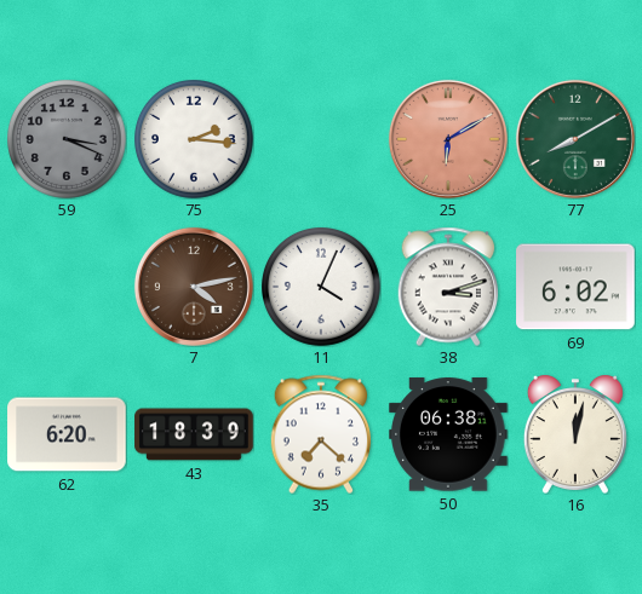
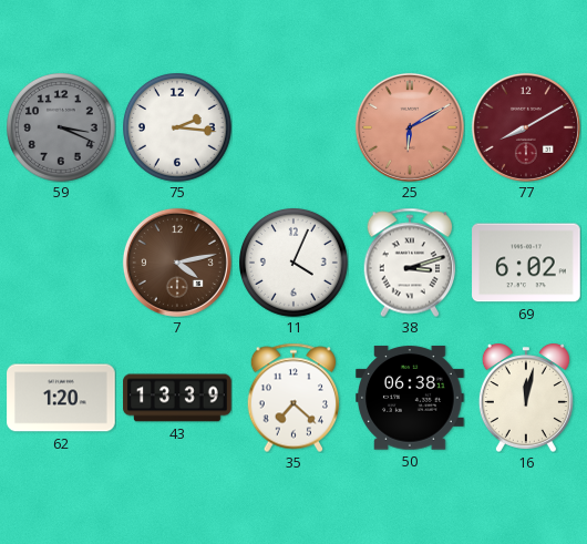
77 dial: green -> burgundy
62: 6:20 -> 1:20
43: 18:39 -> 13:39
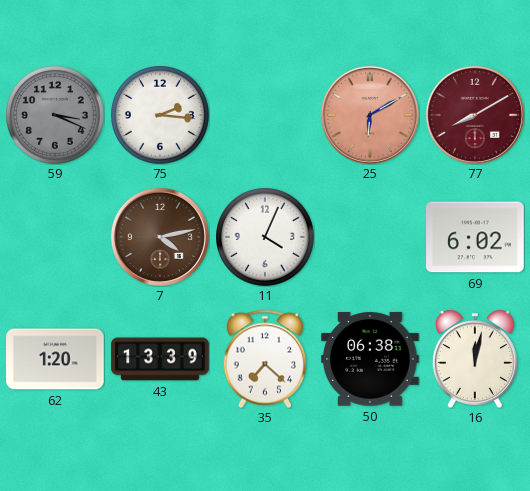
38: 3:12 -> none
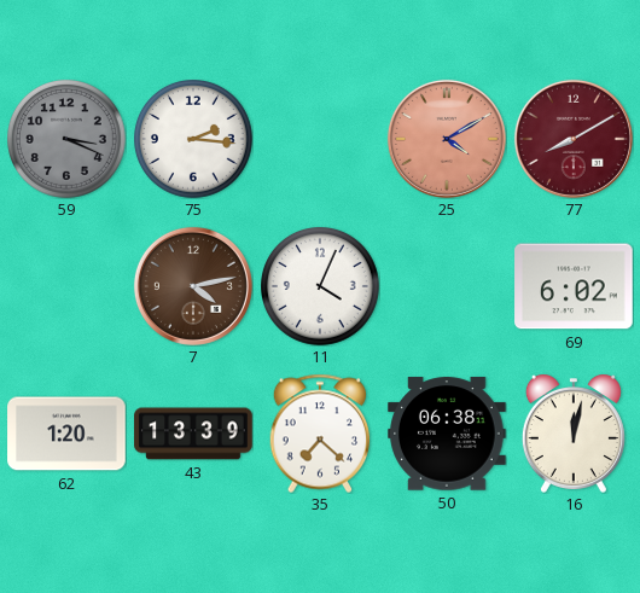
25: 6:10 -> 4:10
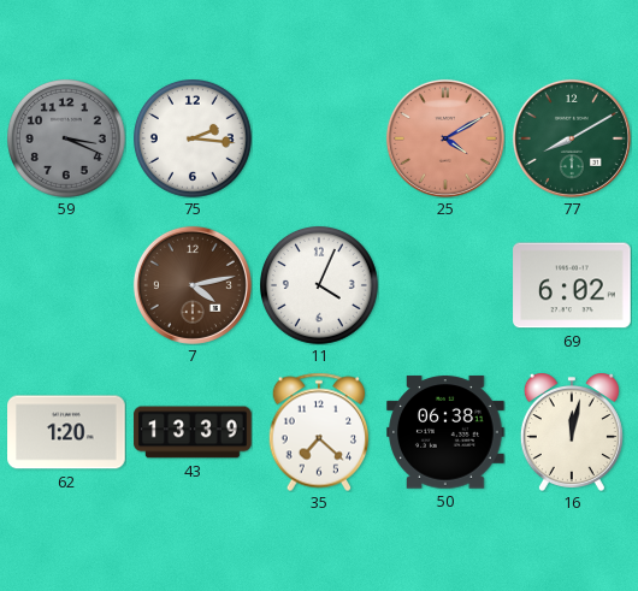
77 dial: burgundy -> green
